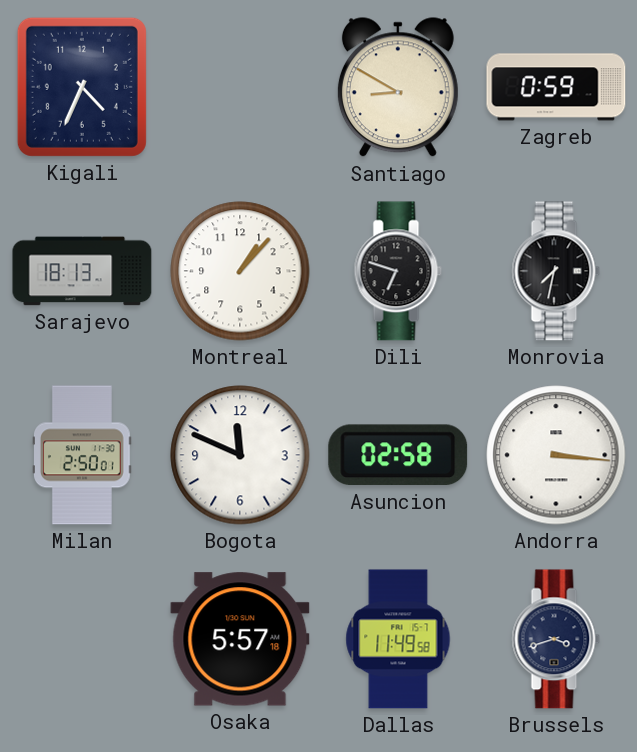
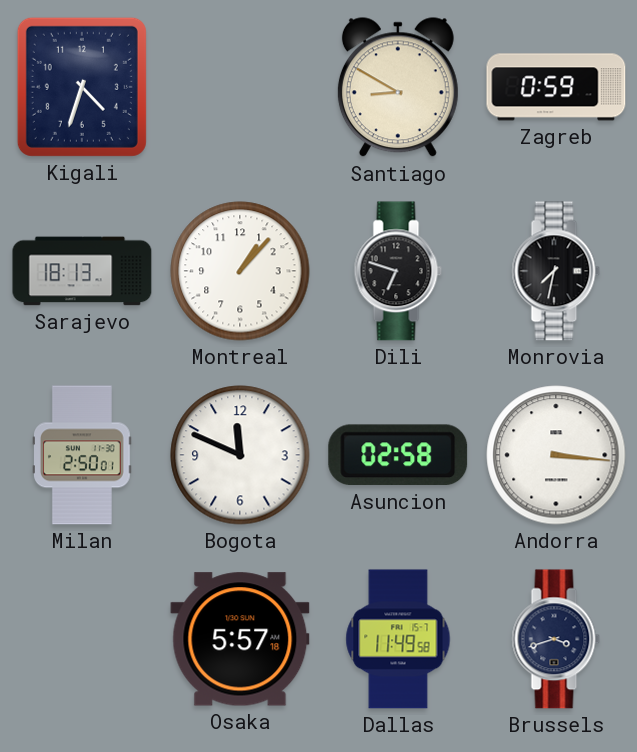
Kigali: 4:34 -> 4:33
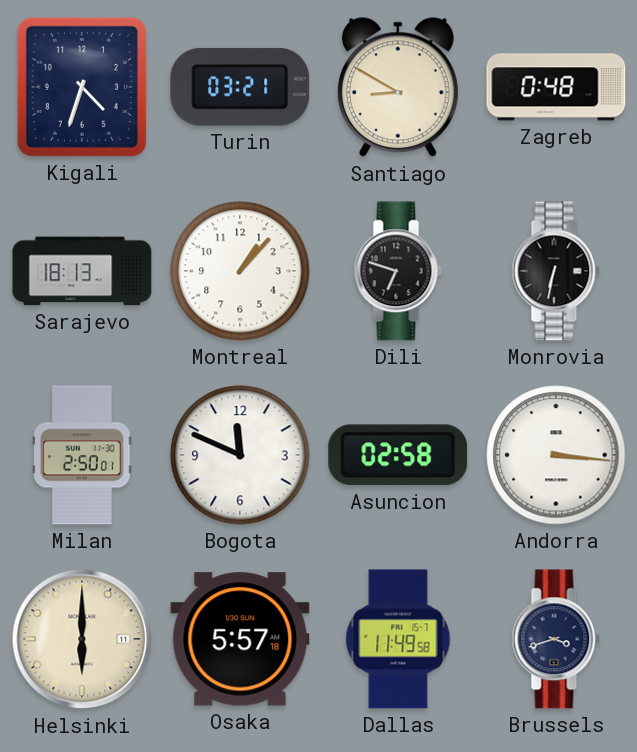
Turin: none -> 03:21
Zagreb: 0:59 -> 0:48
Monrovia: 7:32 -> 6:32
Helsinki: none -> 6:00
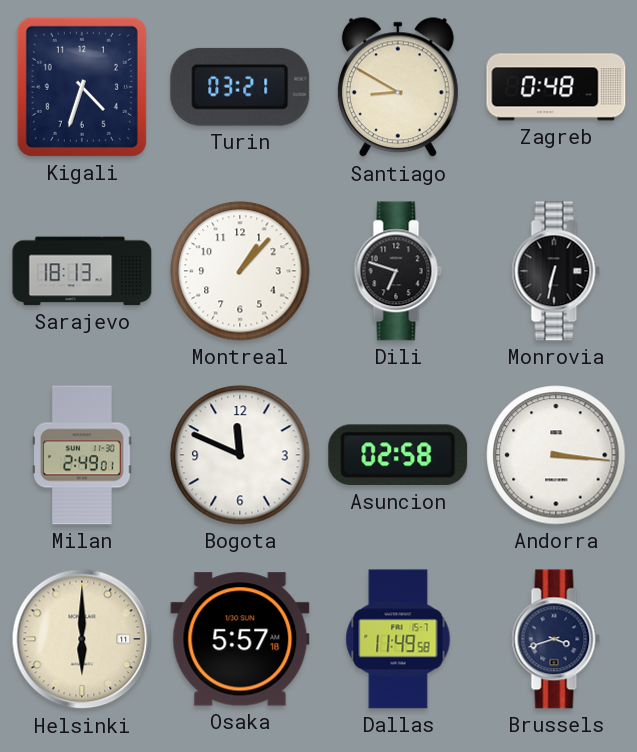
Milan: 2:50 -> 2:49
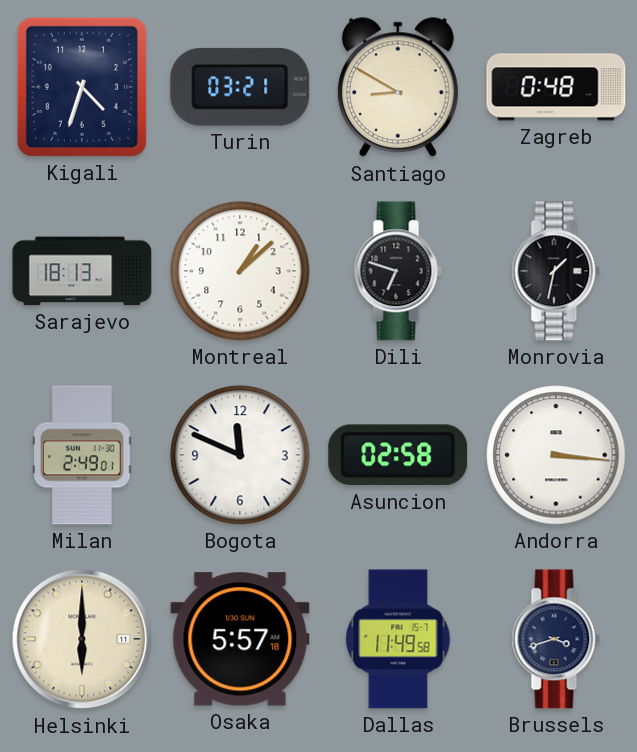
Montreal: 1:07 -> 1:08
Monrovia: 6:32 -> 1:32
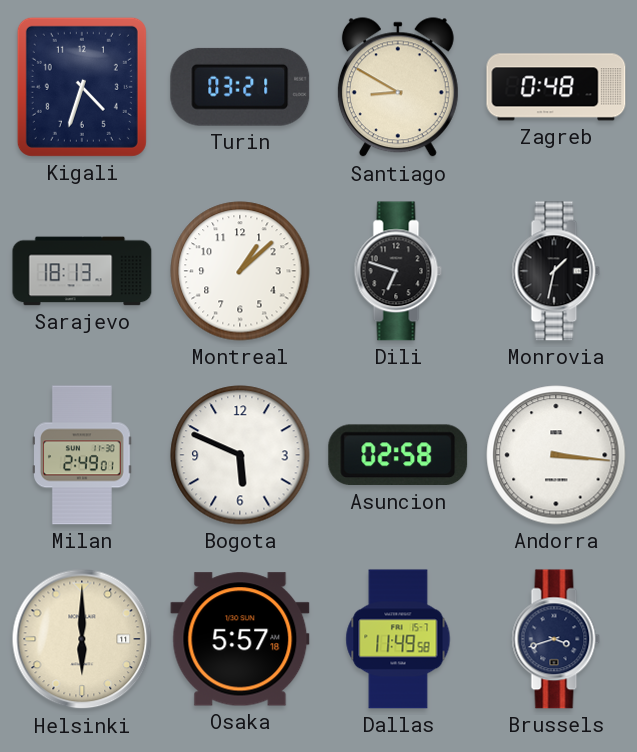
Bogota: 11:49 -> 5:49
